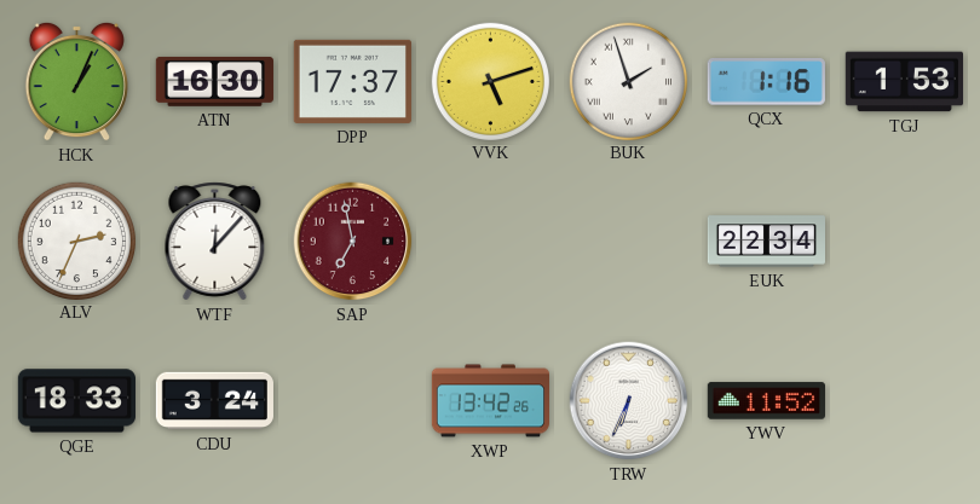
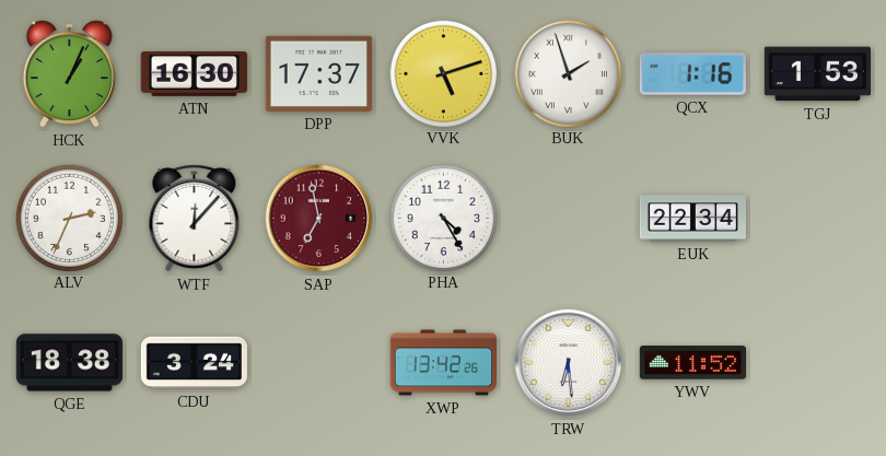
PHA: none -> 4:25
QGE: 18:33 -> 18:38
TRW: 6:34 -> 6:29
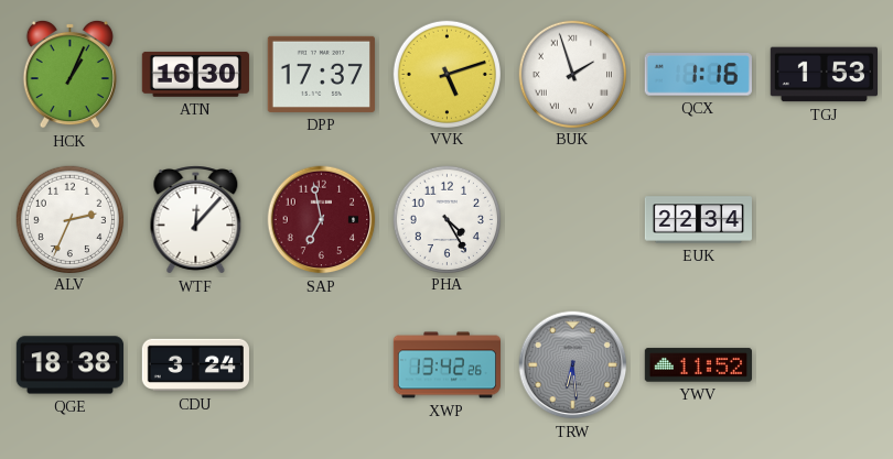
TRW dial: white -> grey
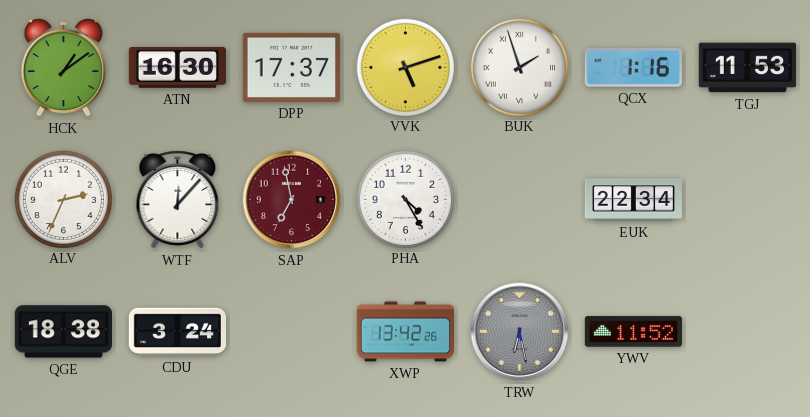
HCK: 1:04 -> 1:09
TGJ: 1:53 -> 11:53
TRW: 6:29 -> 6:28
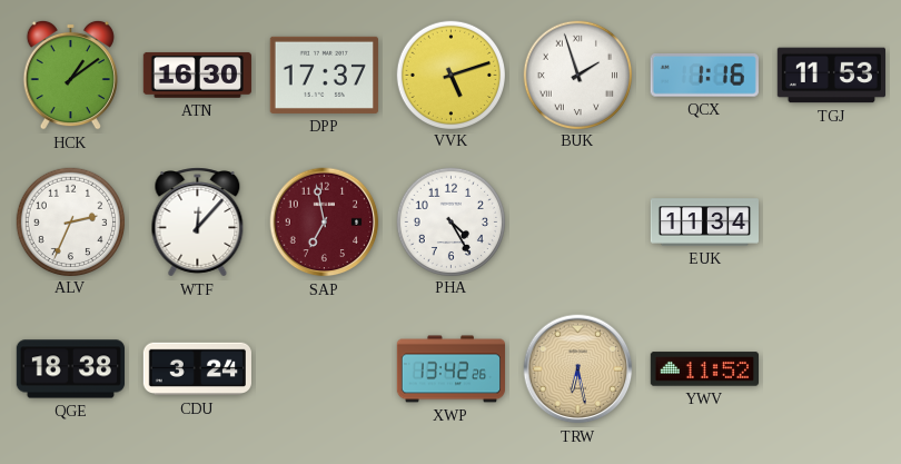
EUK: 22:34 -> 11:34
TRW dial: grey -> champagne
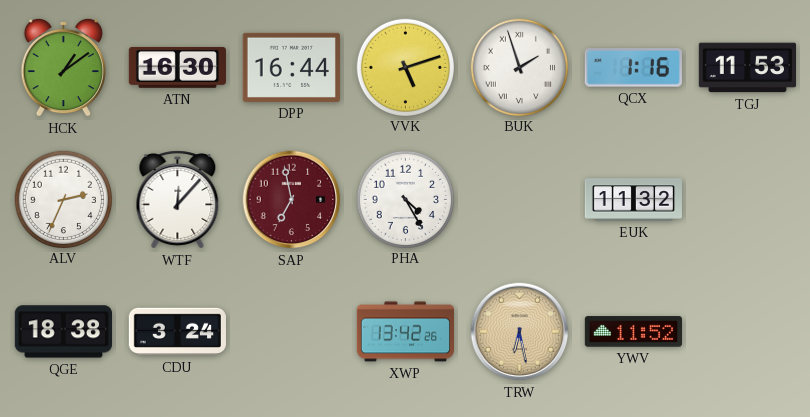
DPP: 17:37 -> 16:44
EUK: 11:34 -> 11:32
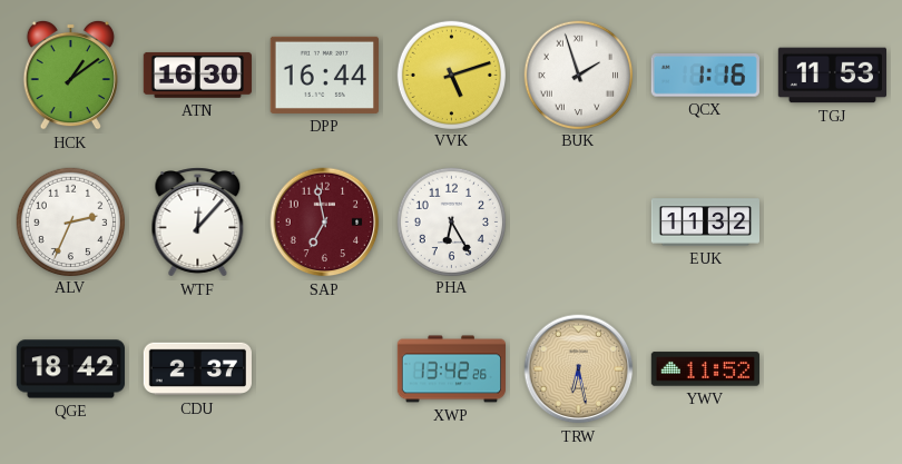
PHA: 4:25 -> 6:25
QGE: 18:38 -> 18:42
CDU: 3:24 -> 2:37
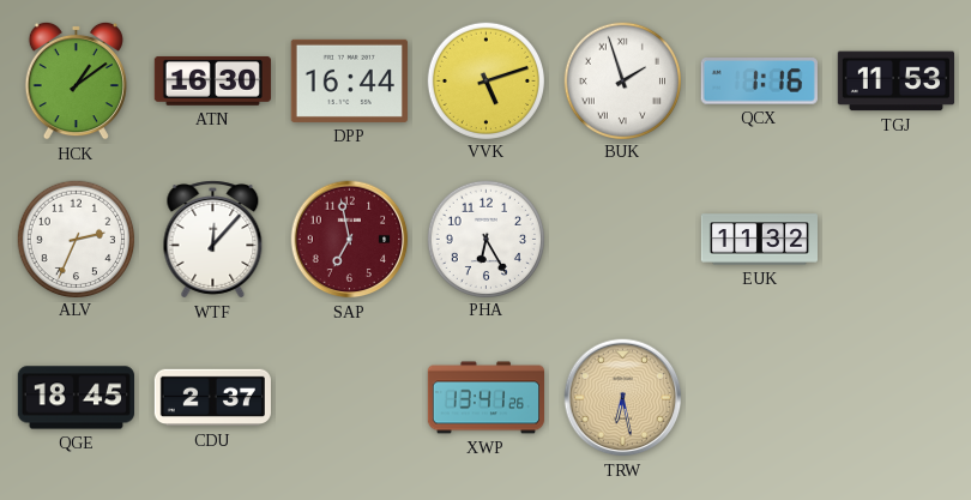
QGE: 18:42 -> 18:45
XWP: 13:42 -> 13:41
YWV: 11:52 -> none
